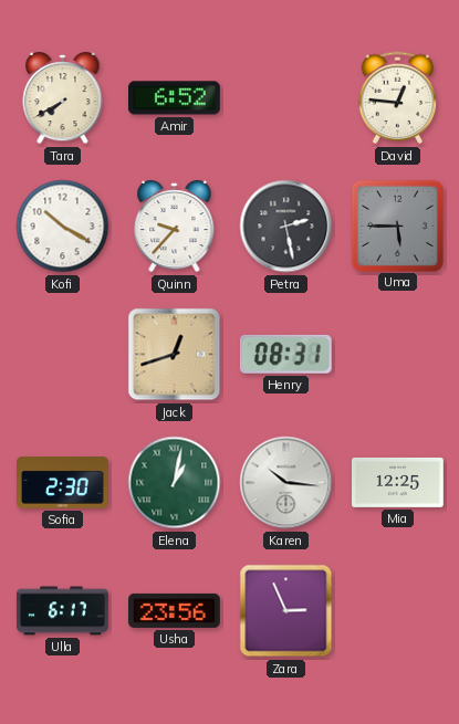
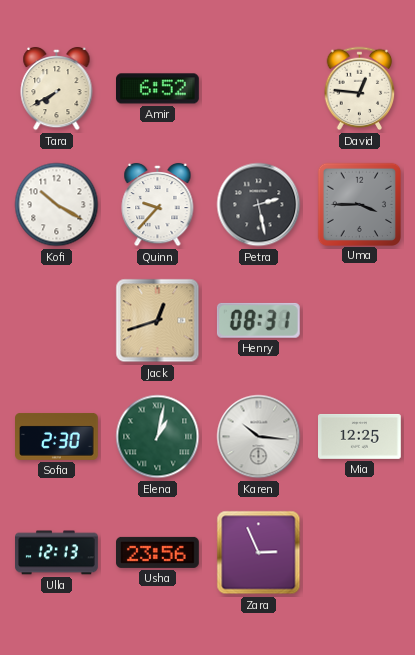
Uma: 5:45 -> 3:45
Ulla: 6:17 -> 12:13
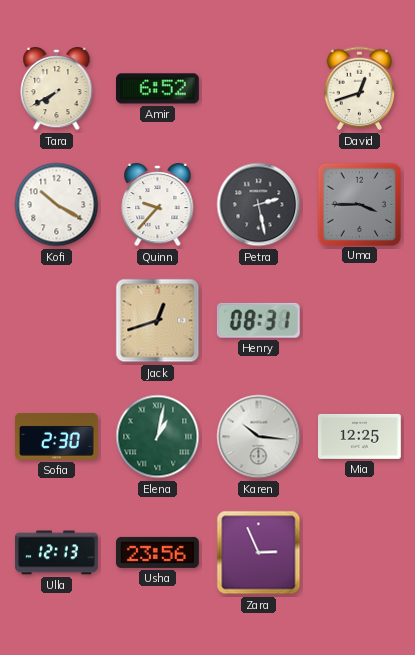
David: 12:46 -> 12:42
